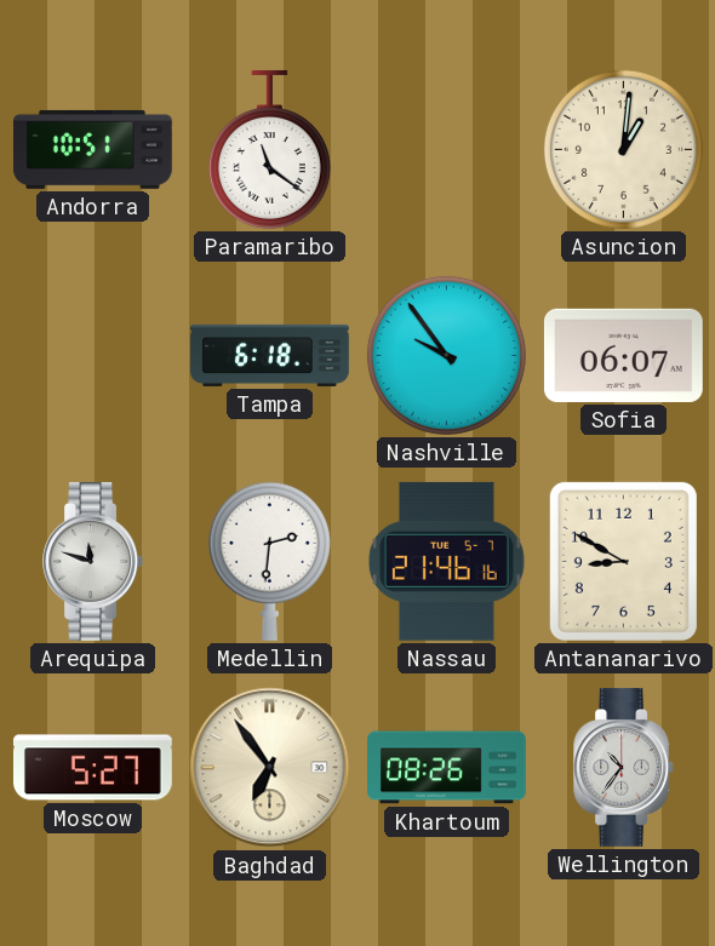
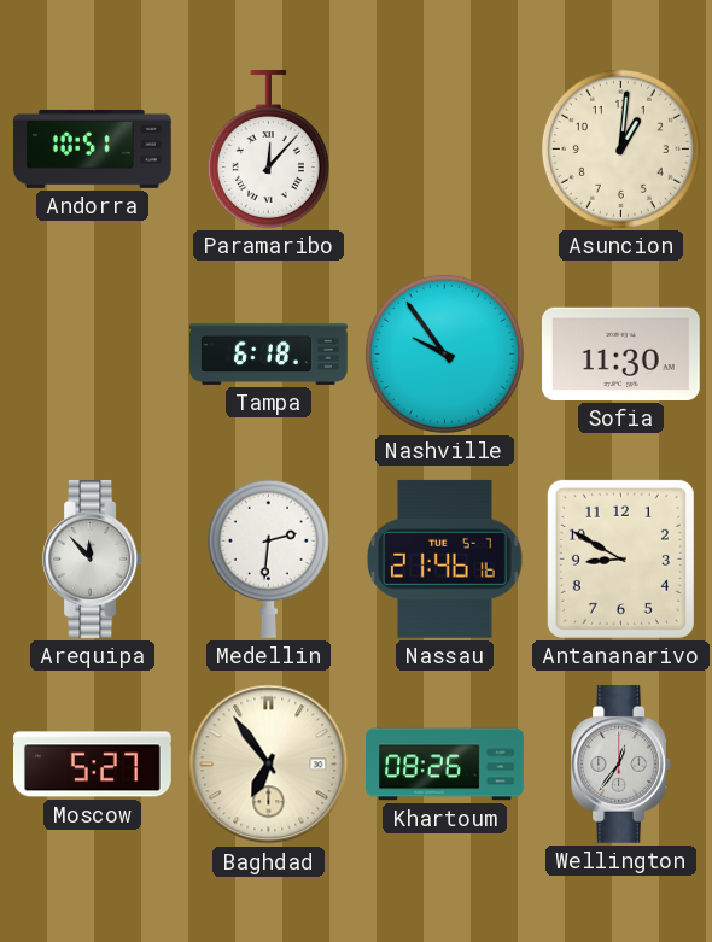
Paramaribo: 11:21 -> 12:07
Sofia: 06:07 -> 11:30
Arequipa: 11:48 -> 11:53
Wellington: 10:36 -> 12:36
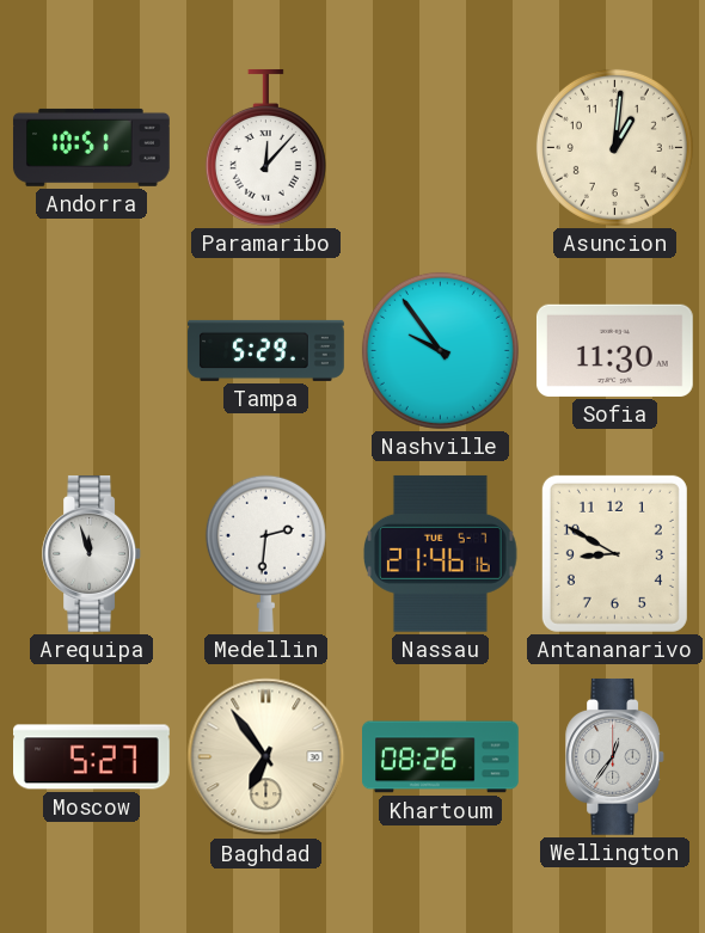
Tampa: 6:18 -> 5:29
Arequipa: 11:53 -> 11:57
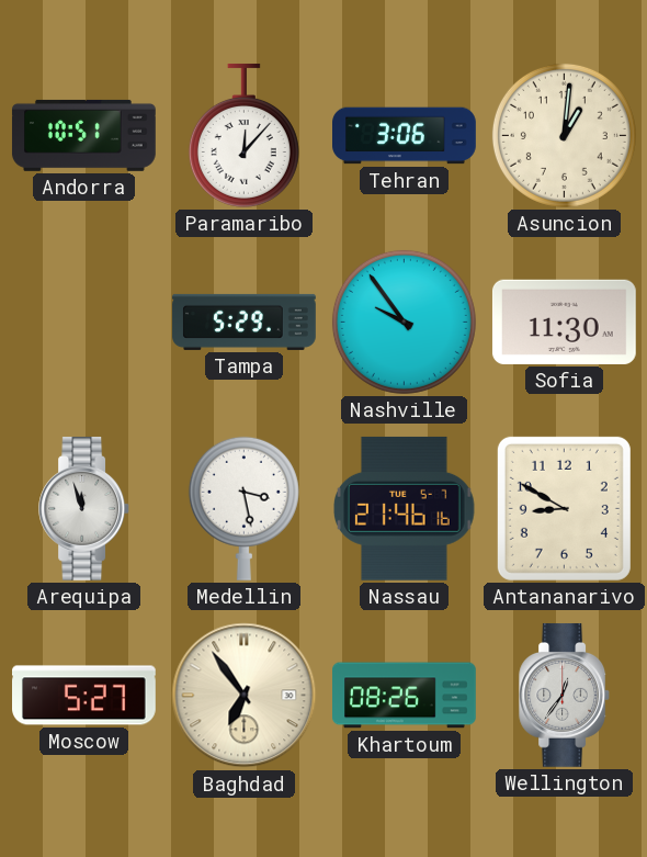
Tehran: none -> 3:06
Medellin: 2:31 -> 3:28
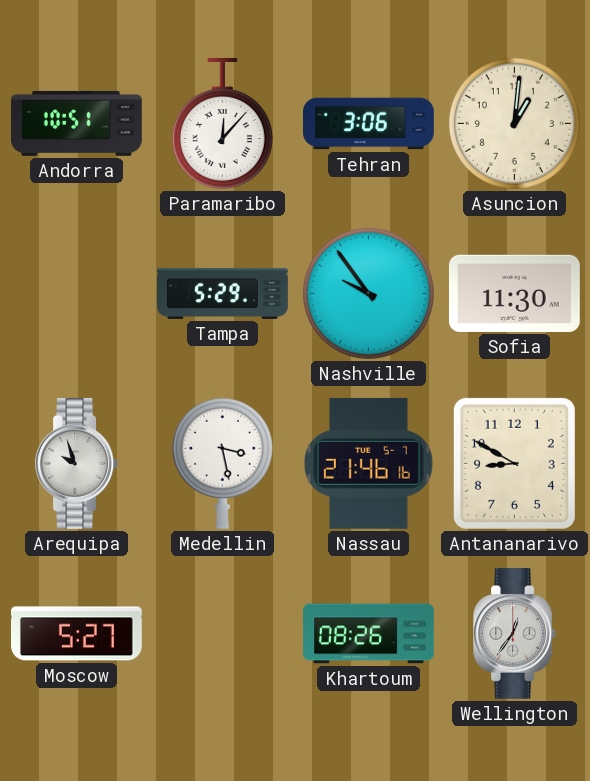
Arequipa: 11:57 -> 9:57
Baghdad: 6:54 -> none
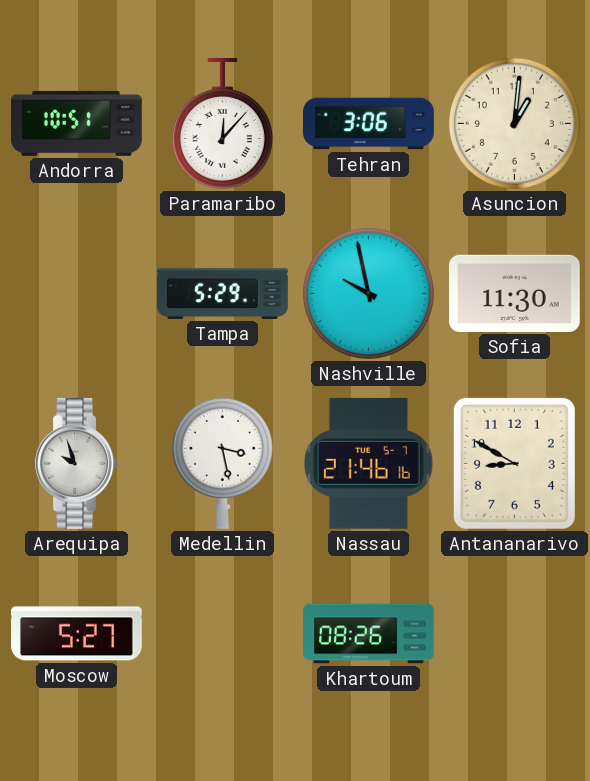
Nashville: 9:54 -> 9:58
Wellington: 12:36 -> none
